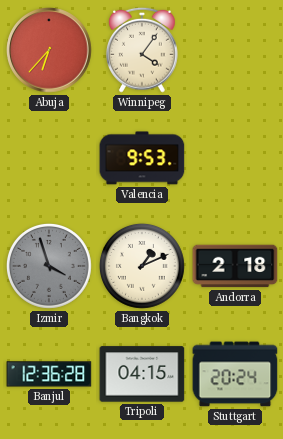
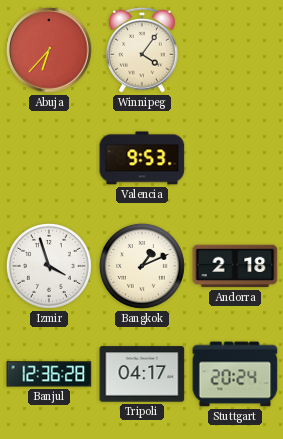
Izmir dial: grey -> white
Tripoli: 04:15 -> 04:17
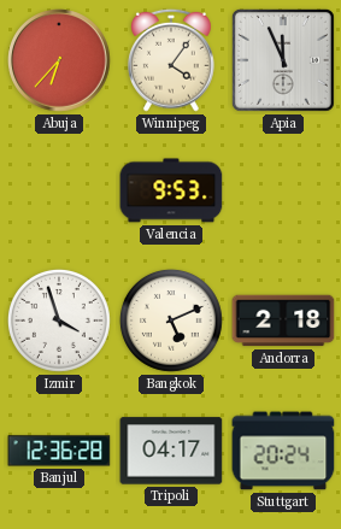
Apia: none -> 11:56
Bangkok: 1:11 -> 5:11
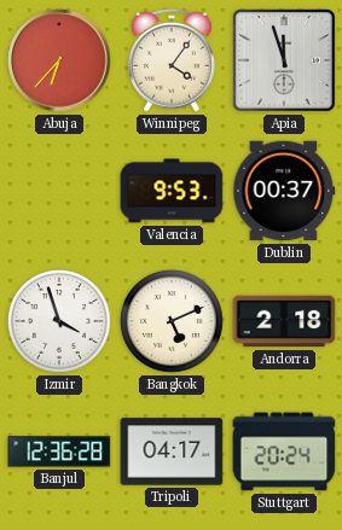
Apia: 11:56 -> 11:57
Dublin: none -> 00:37
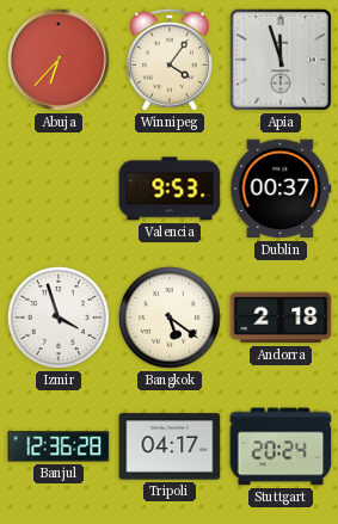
Bangkok: 5:11 -> 5:21
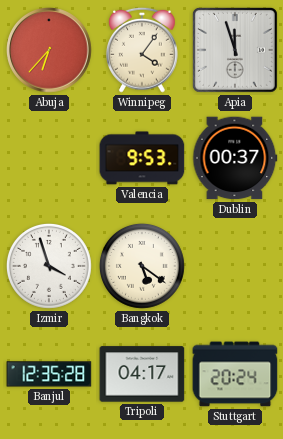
Andorra: 2:18 -> none
Banjul: 12:36 -> 12:35
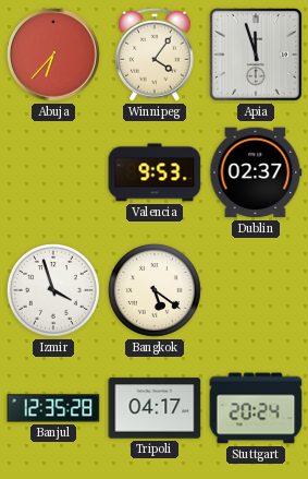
Dublin: 00:37 -> 02:37
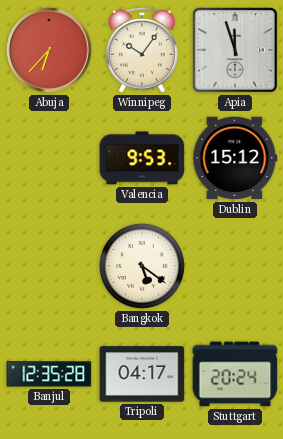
Winnipeg: 4:06 -> 10:06
Dublin: 02:37 -> 15:12
Izmir: 3:57 -> none
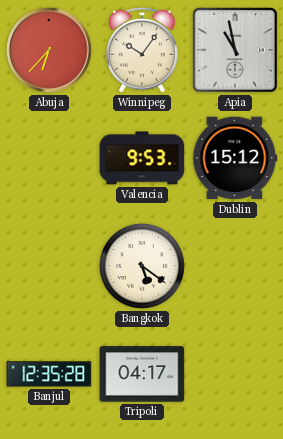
Apia: 11:57 -> 10:58
Stuttgart: 20:24 -> none
